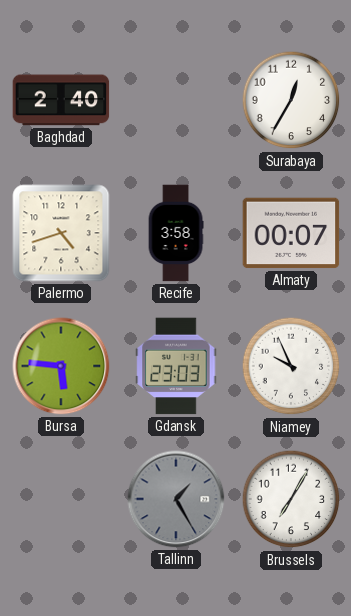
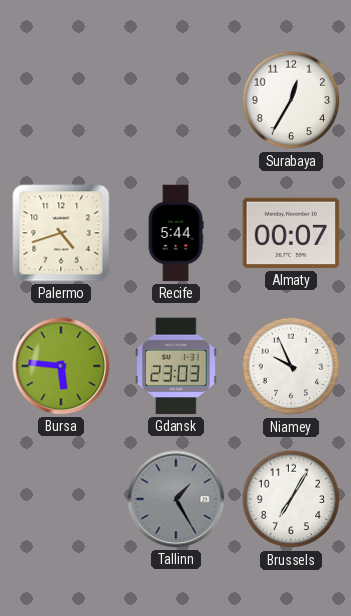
Baghdad: 2:40 -> none
Recife: 3:58 -> 5:44
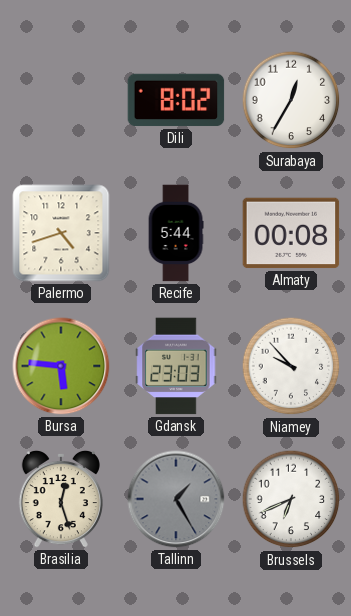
Dili: none -> 8:02
Almaty: 00:07 -> 00:08
Niamey: 9:56 -> 9:53
Brasilia: none -> 12:27
Brussels: 7:05 -> 6:41
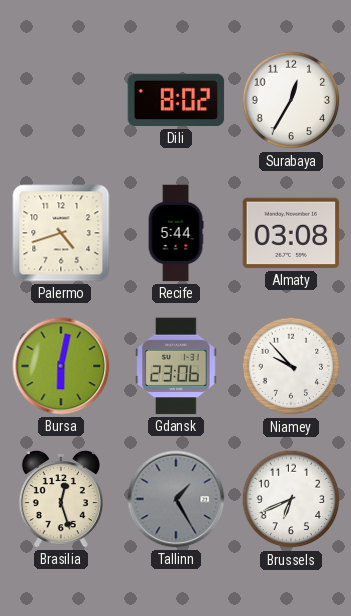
Almaty: 00:08 -> 03:08
Bursa: 5:46 -> 6:02
Gdansk: 23:03 -> 23:06
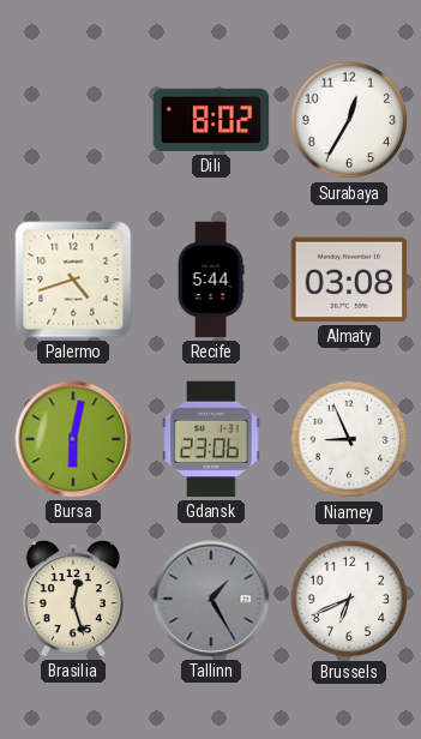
Niamey: 9:53 -> 8:56
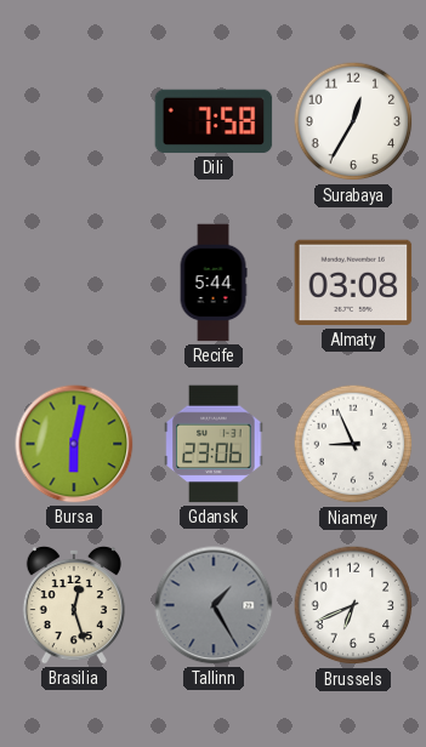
Dili: 8:02 -> 7:58
Palermo: 4:42 -> none
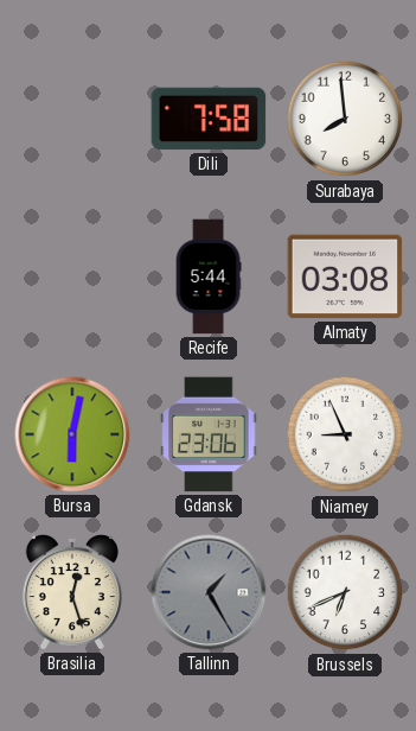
Surabaya: 12:35 -> 7:59
